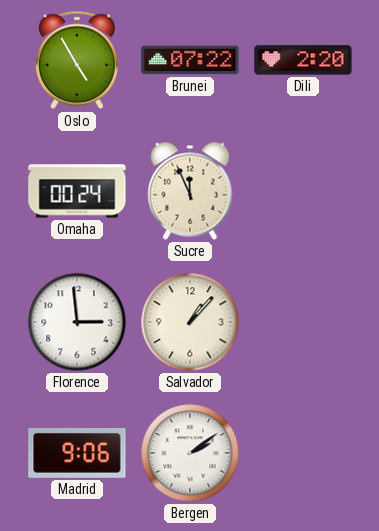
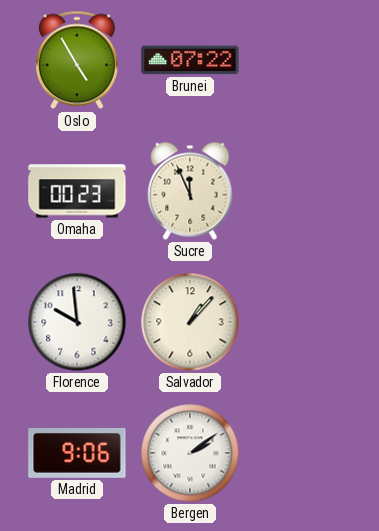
Dili: 2:20 -> none
Omaha: 00:24 -> 00:23
Florence: 2:59 -> 9:59
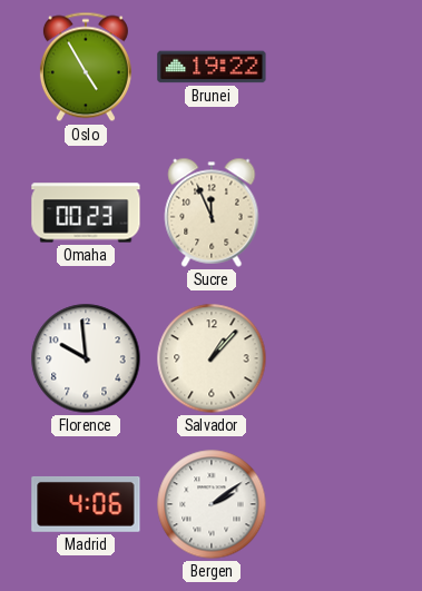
Brunei: 07:22 -> 19:22
Madrid: 9:06 -> 4:06
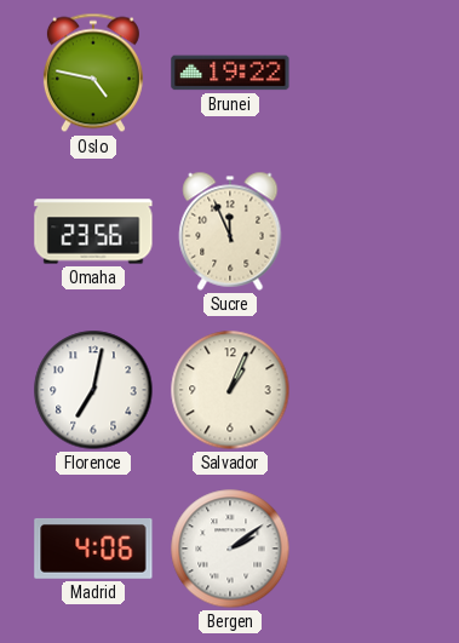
Oslo: 4:55 -> 4:47
Omaha: 00:23 -> 23:56
Florence: 9:59 -> 7:02
Salvador: 1:07 -> 1:04
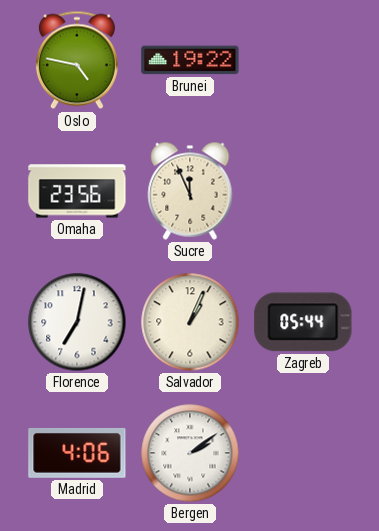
Zagreb: none -> 05:44
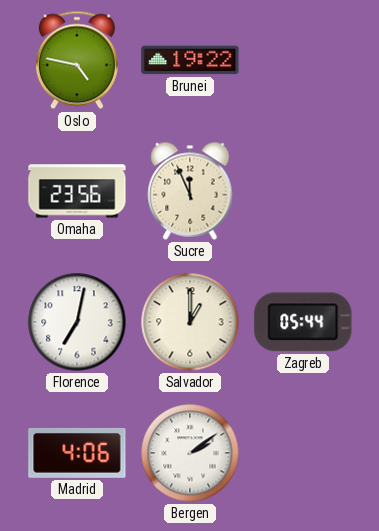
Salvador: 1:04 -> 1:00
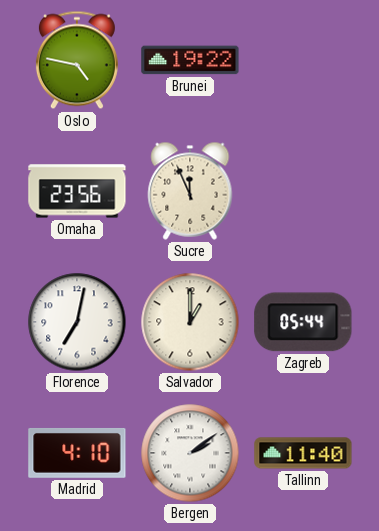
Madrid: 4:06 -> 4:10
Tallinn: none -> 11:40
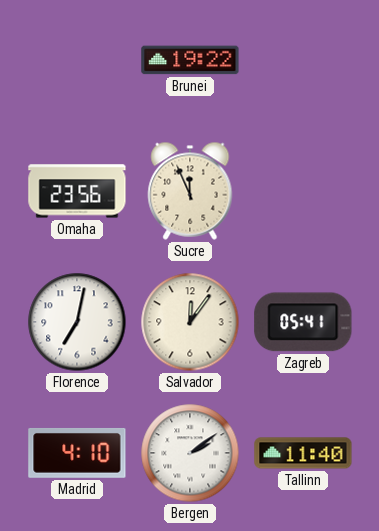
Oslo: 4:47 -> none
Salvador: 1:00 -> 12:06
Zagreb: 05:44 -> 05:41
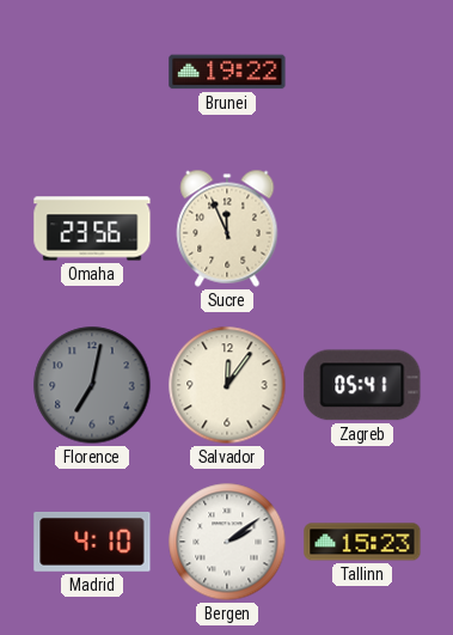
Florence dial: white -> grey
Tallinn: 11:40 -> 15:23
